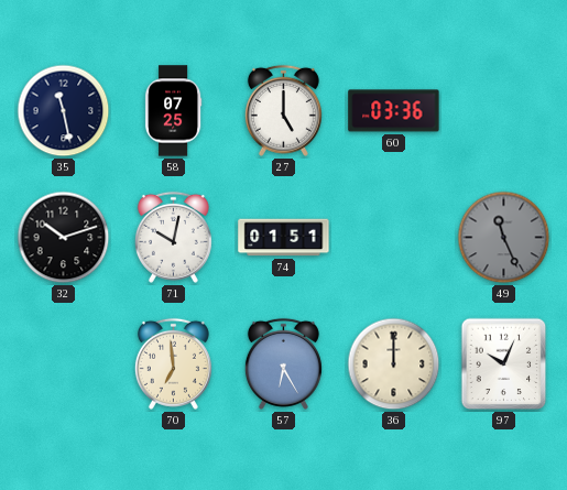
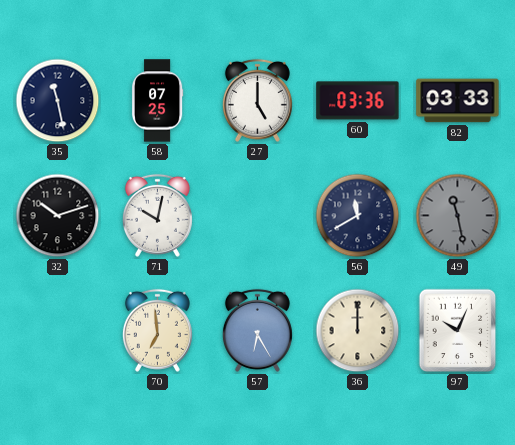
82: none -> 03:33
74: 01:51 -> none
56: none -> 11:40
49: 11:26 -> 11:28
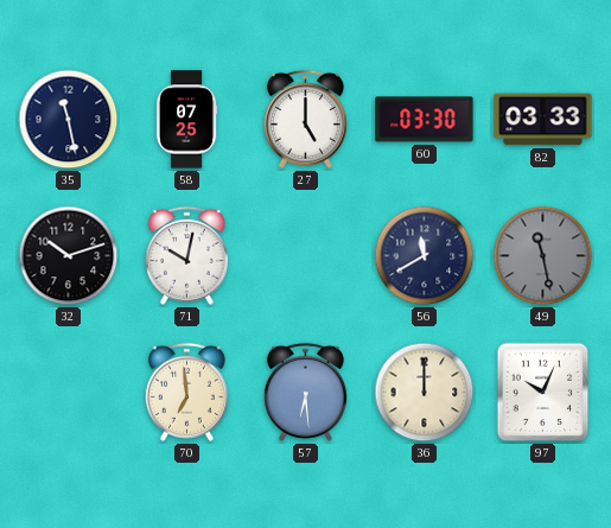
60: 03:36 -> 03:30
57: 6:25 -> 6:29
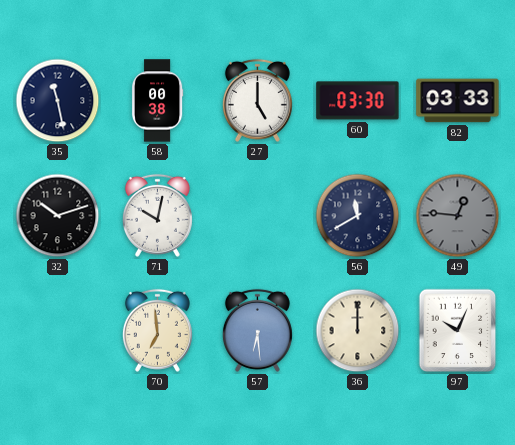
58: 07:25 -> 00:38
49: 11:28 -> 12:46
